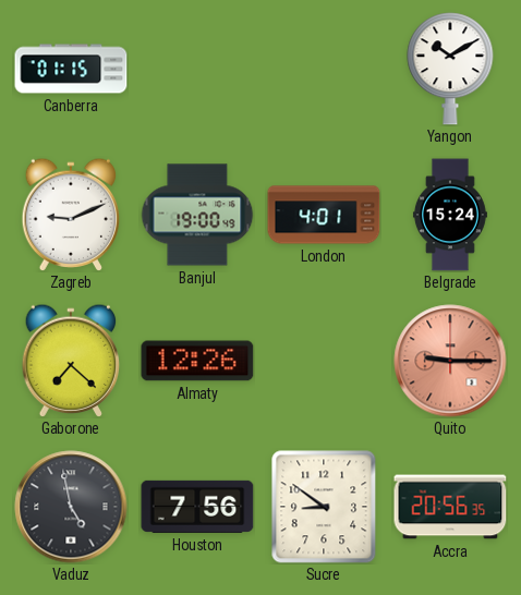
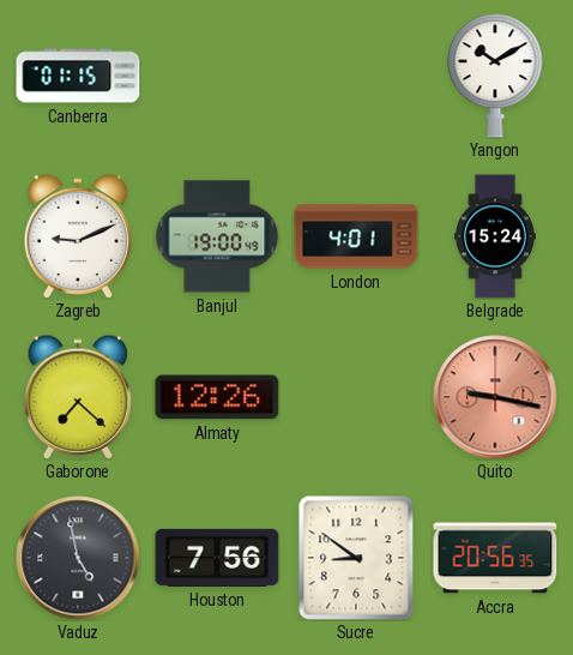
Quito: 9:15 -> 9:17
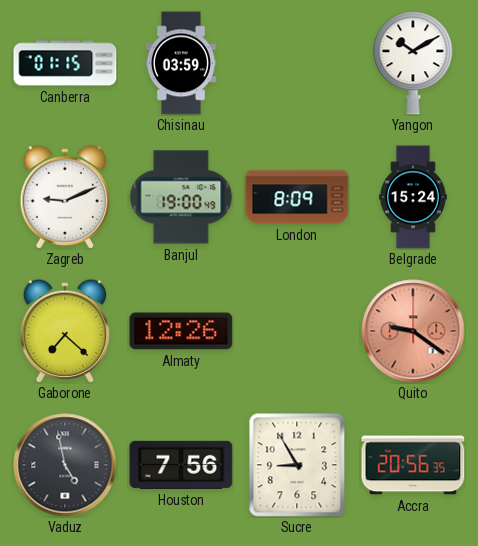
Chisinau: none -> 03:59
London: 4:01 -> 8:09
Quito: 9:17 -> 9:21
Sucre: 8:51 -> 8:55
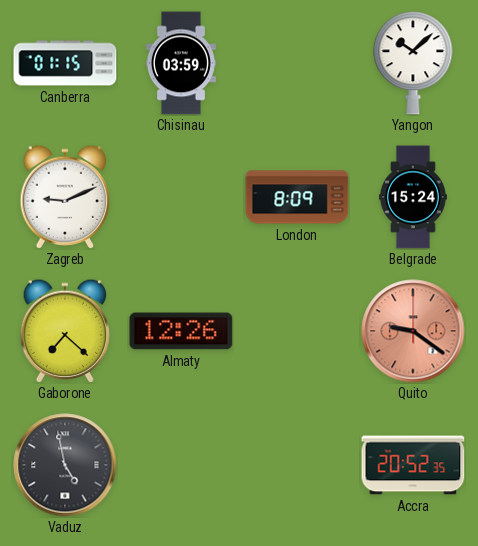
Yangon: 10:10 -> 10:08
Banjul: 19:00 -> none
Houston: 7:56 -> none
Sucre: 8:55 -> none
Accra: 20:56 -> 20:52
